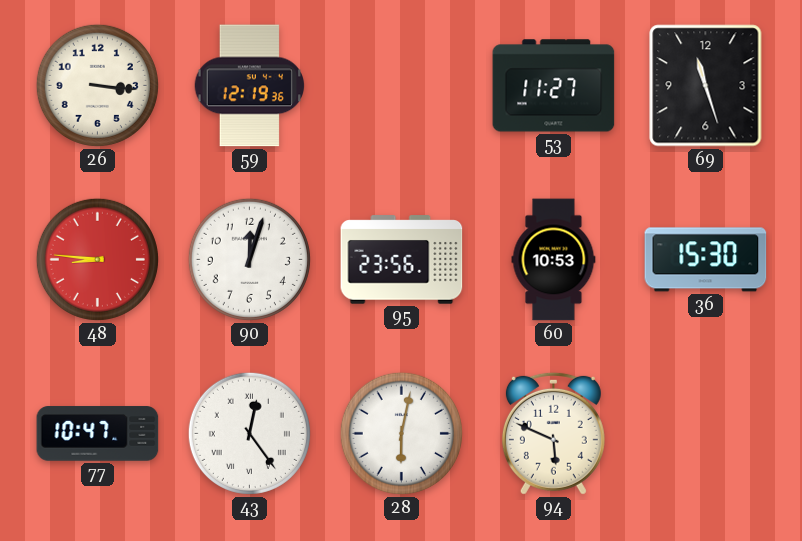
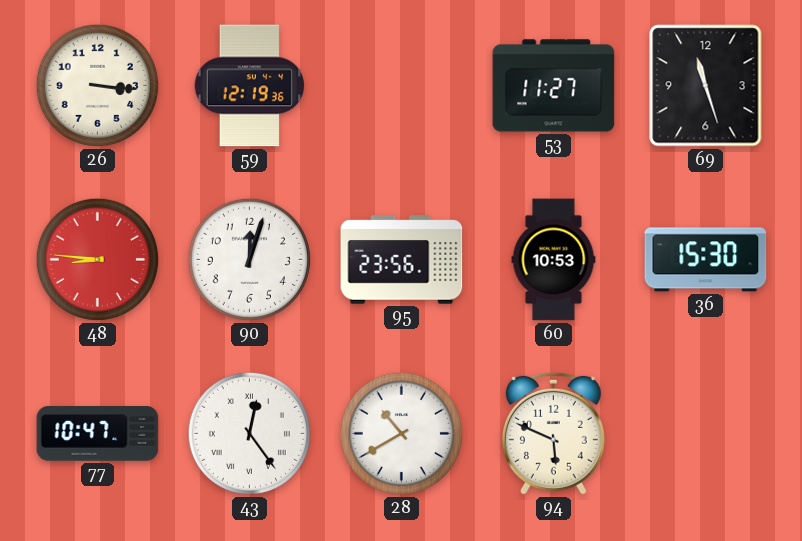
28: 6:02 -> 10:40
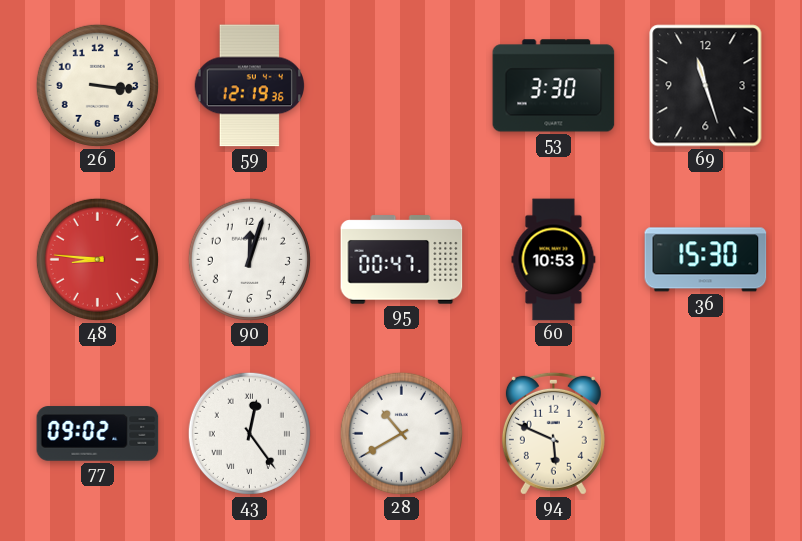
53: 11:27 -> 3:30
95: 23:56 -> 00:47
77: 10:47 -> 09:02
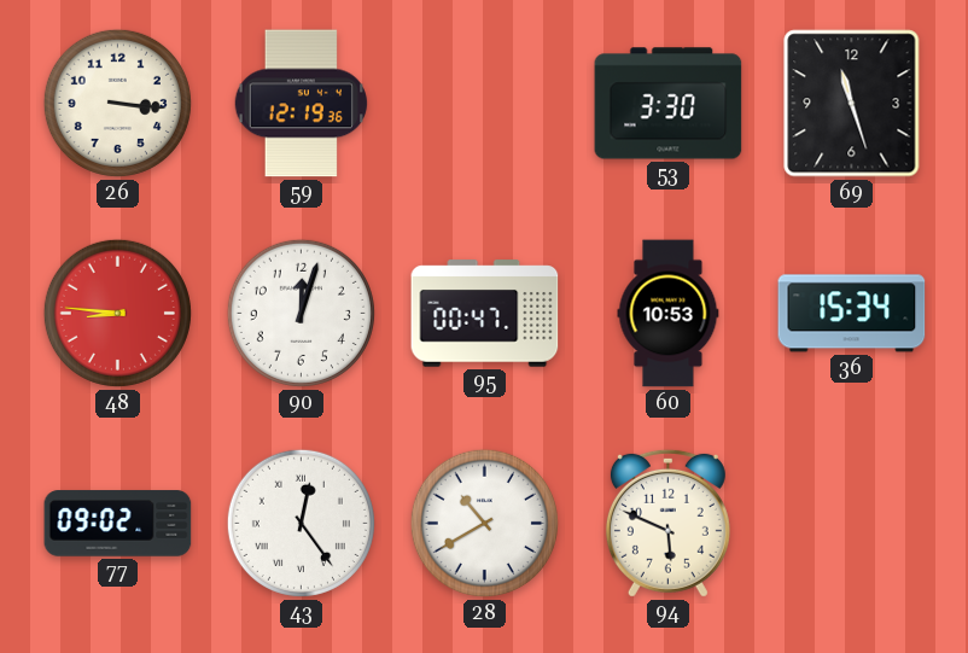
36: 15:30 -> 15:34
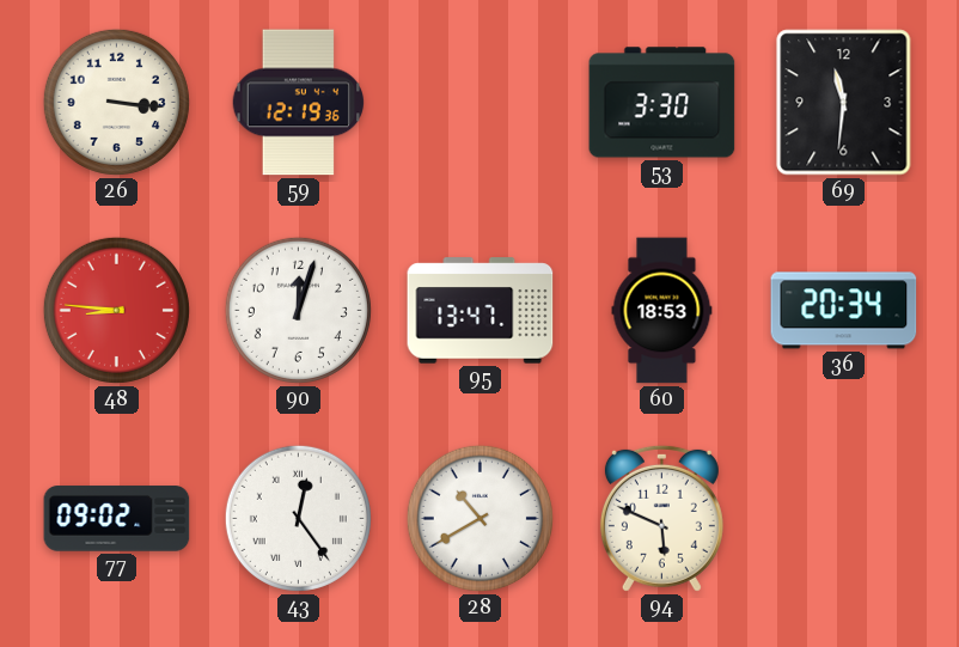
69: 11:27 -> 11:31
95: 00:47 -> 13:47
60: 10:53 -> 18:53
36: 15:34 -> 20:34
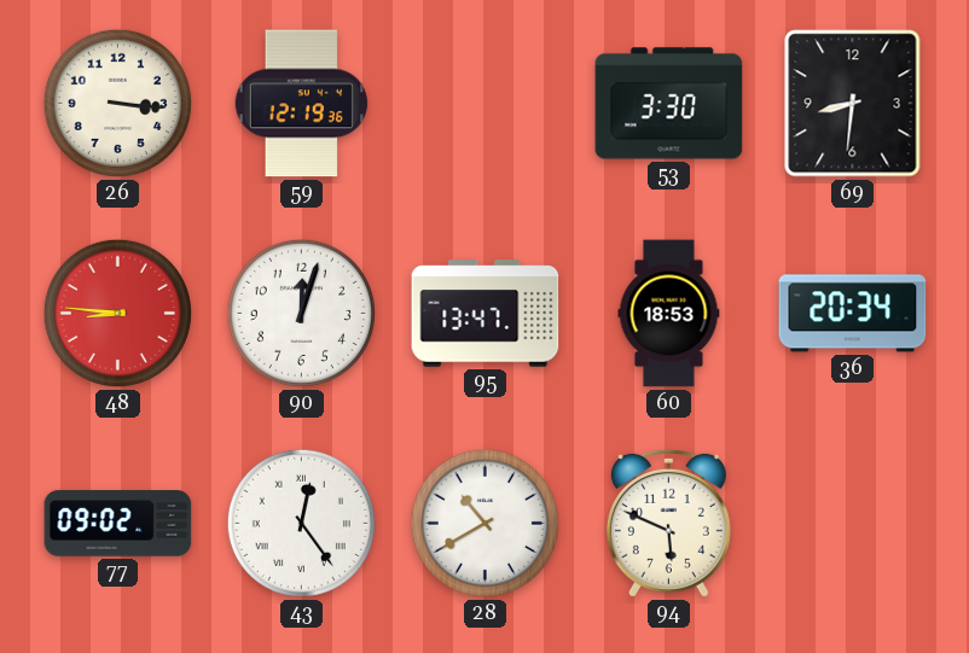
69: 11:31 -> 8:31
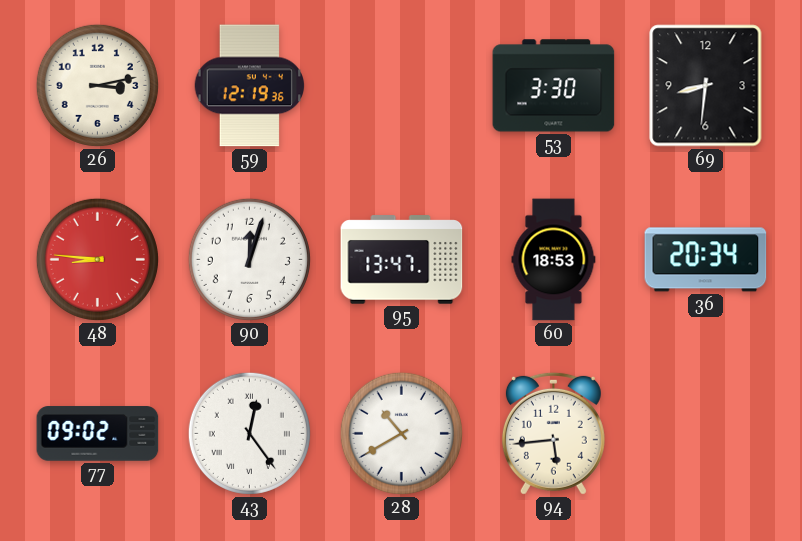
26: 3:16 -> 3:13
94: 5:49 -> 5:44
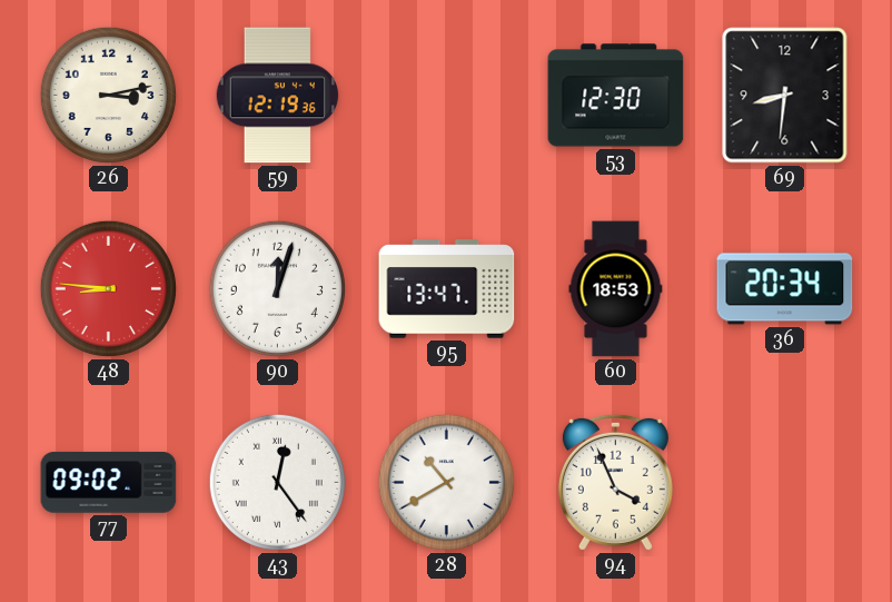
53: 3:30 -> 12:30
94: 5:44 -> 3:56
